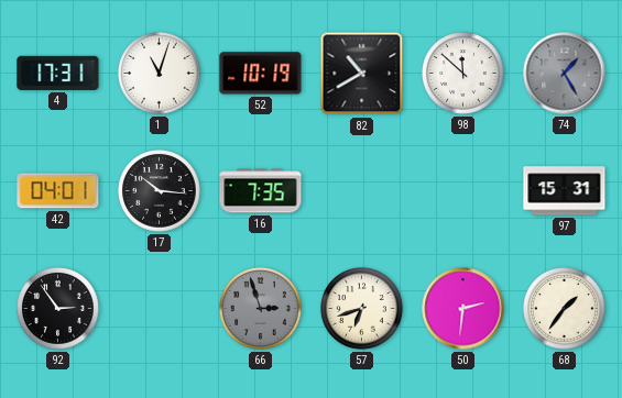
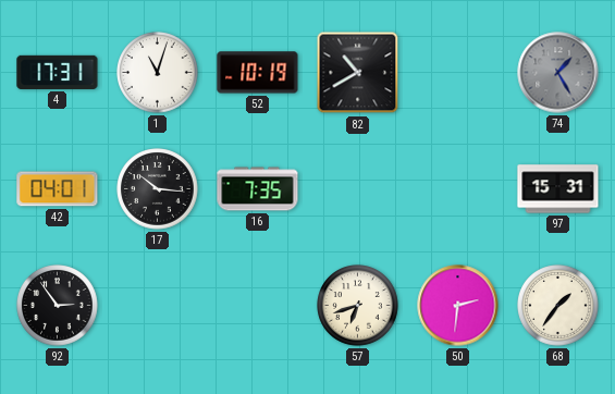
98: 11:52 -> none
66: 2:57 -> none
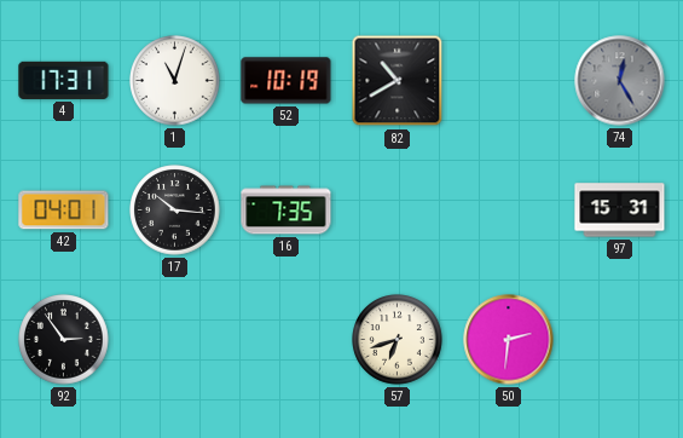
74: 1:25 -> 12:25
68: 1:36 -> none
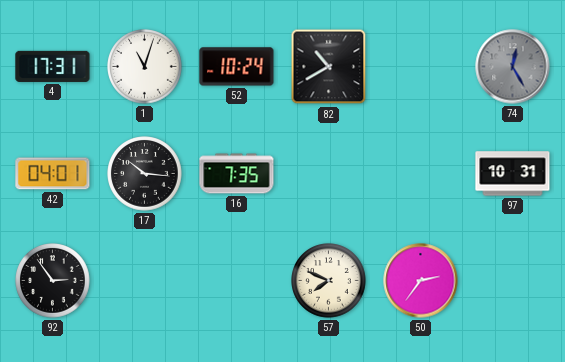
52: 10:19 -> 10:24
97: 15:31 -> 10:31
57: 6:42 -> 7:49
50: 2:31 -> 2:36
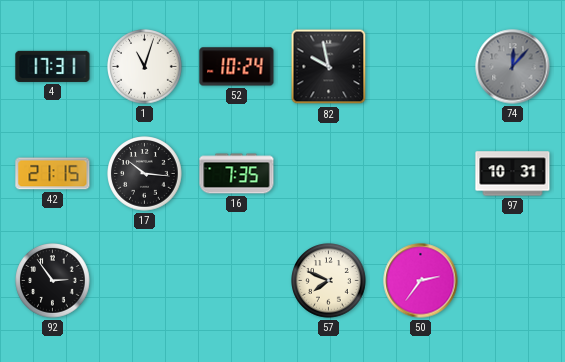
82: 10:40 -> 9:58
74: 12:25 -> 12:07
42: 04:01 -> 21:15
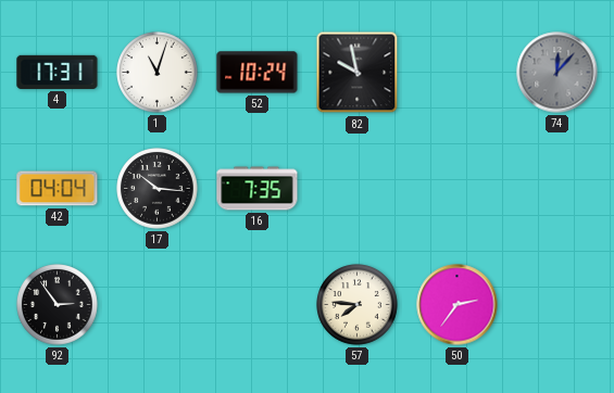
42: 21:15 -> 04:04
97: 10:31 -> none
57: 7:49 -> 7:46
